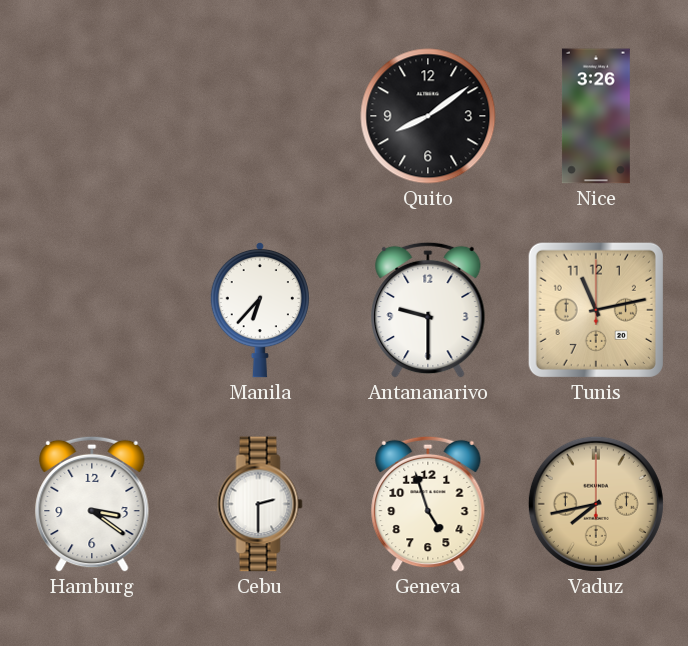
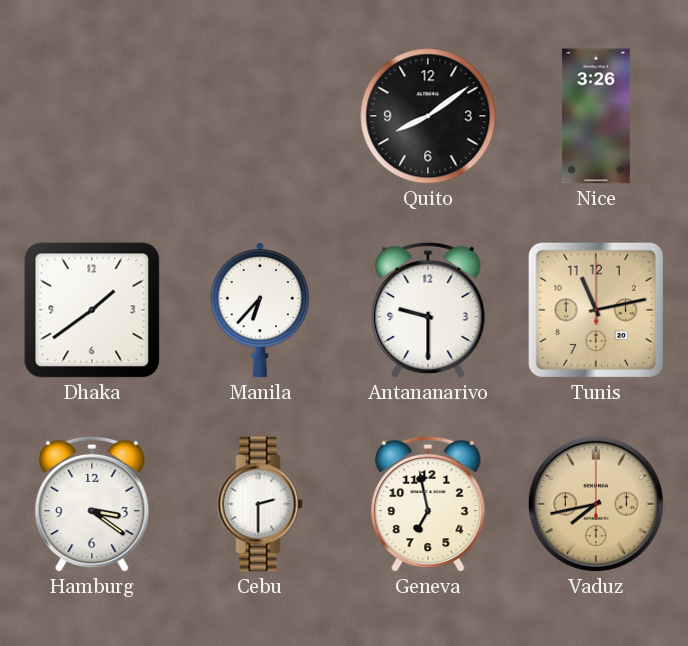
Dhaka: none -> 1:39
Geneva: 4:57 -> 6:58
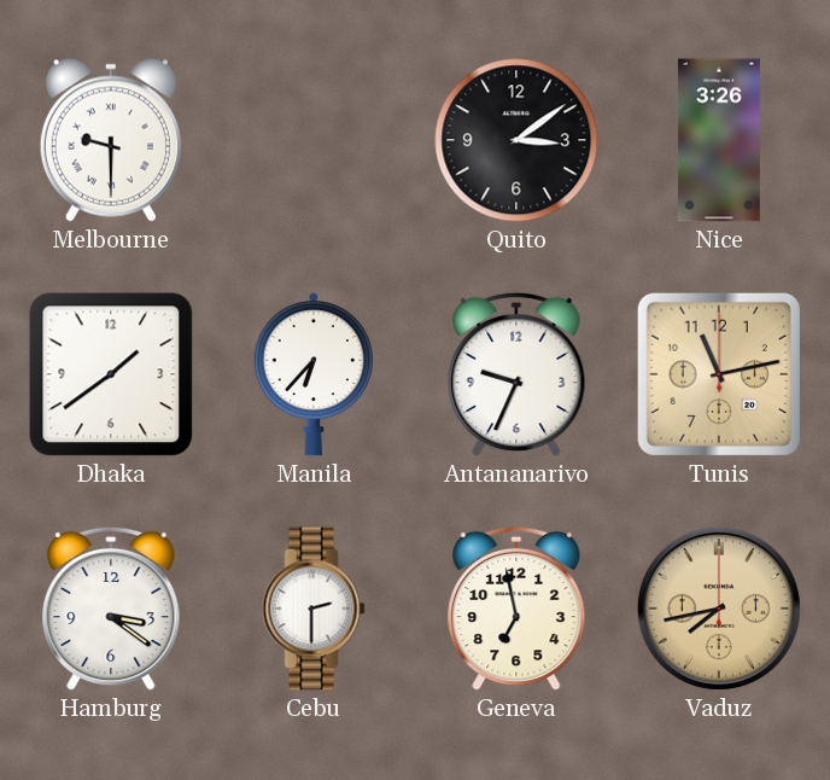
Melbourne: none -> 9:30
Quito: 8:09 -> 3:09
Antananarivo: 9:30 -> 9:34
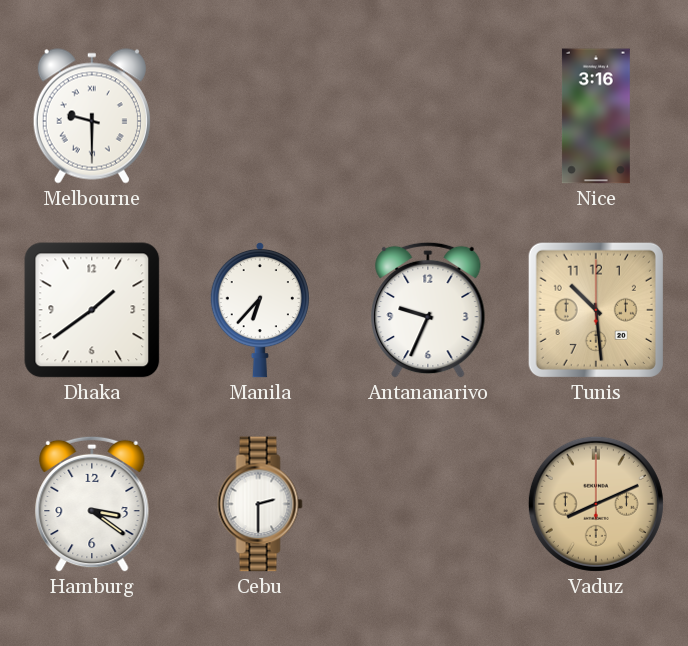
Quito: 3:09 -> none
Nice: 3:26 -> 3:16
Tunis: 11:13 -> 10:29
Geneva: 6:58 -> none
Vaduz: 7:43 -> 8:11
